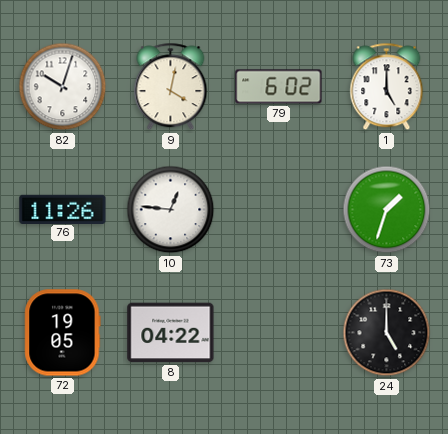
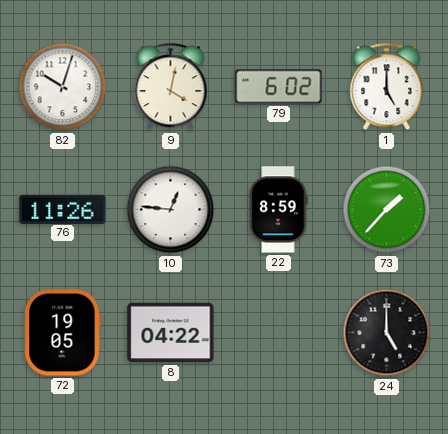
22: none -> 8:59
73: 1:33 -> 1:37
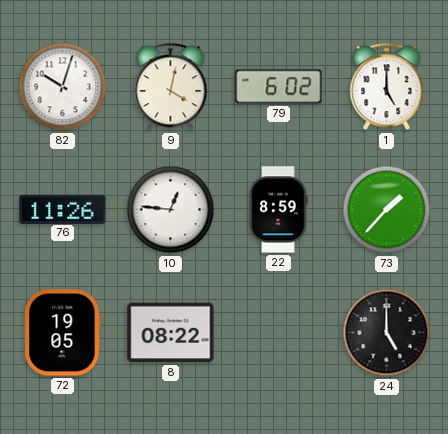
8: 04:22 -> 08:22
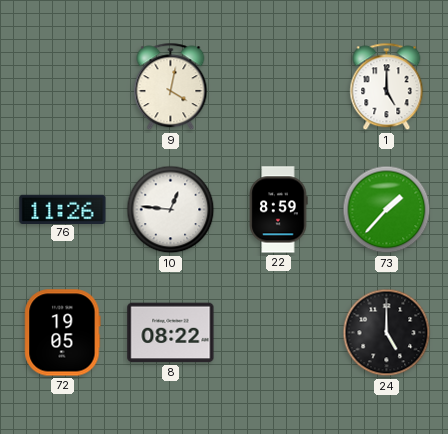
82: 10:03 -> none
79: 6:02 -> none
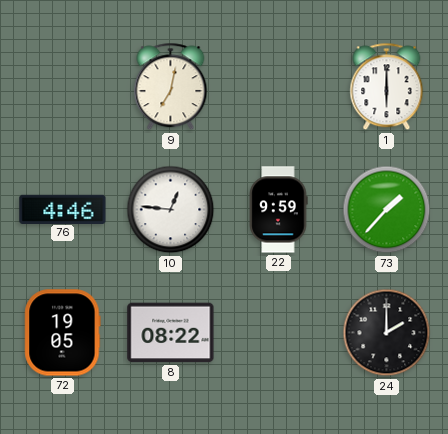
9: 4:02 -> 7:02
1: 5:00 -> 6:00
76: 11:26 -> 4:46
22: 8:59 -> 9:59
24: 5:00 -> 2:00
